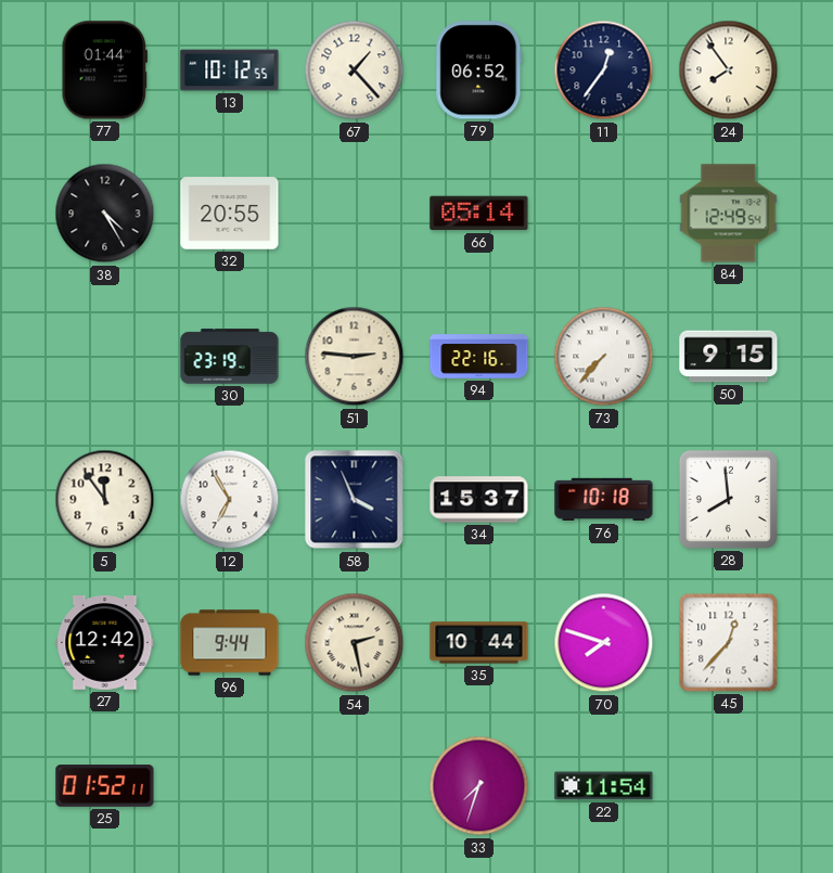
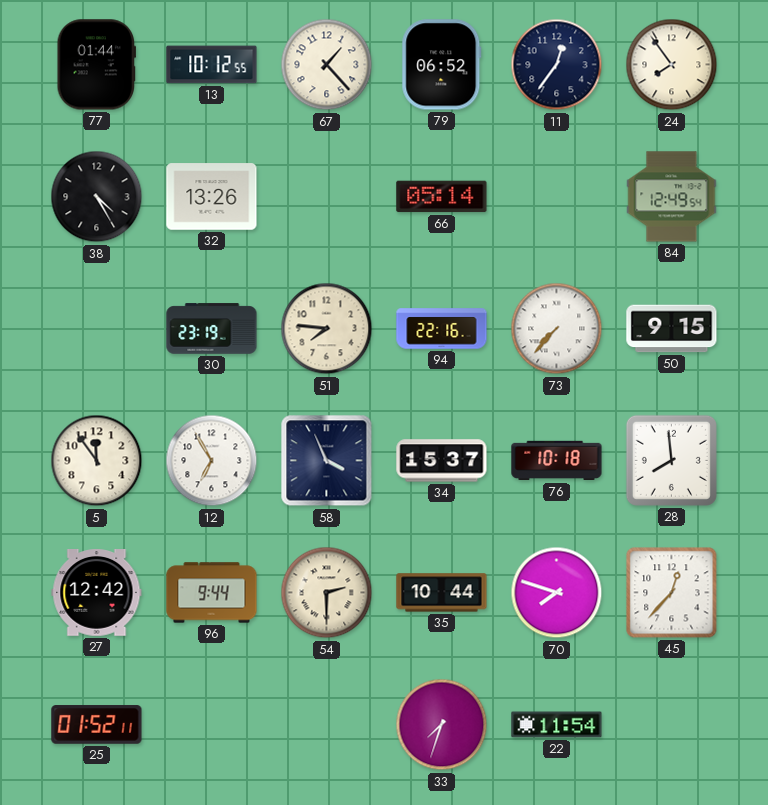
32: 20:55 -> 13:26
51: 2:46 -> 7:46
54: 2:28 -> 2:30
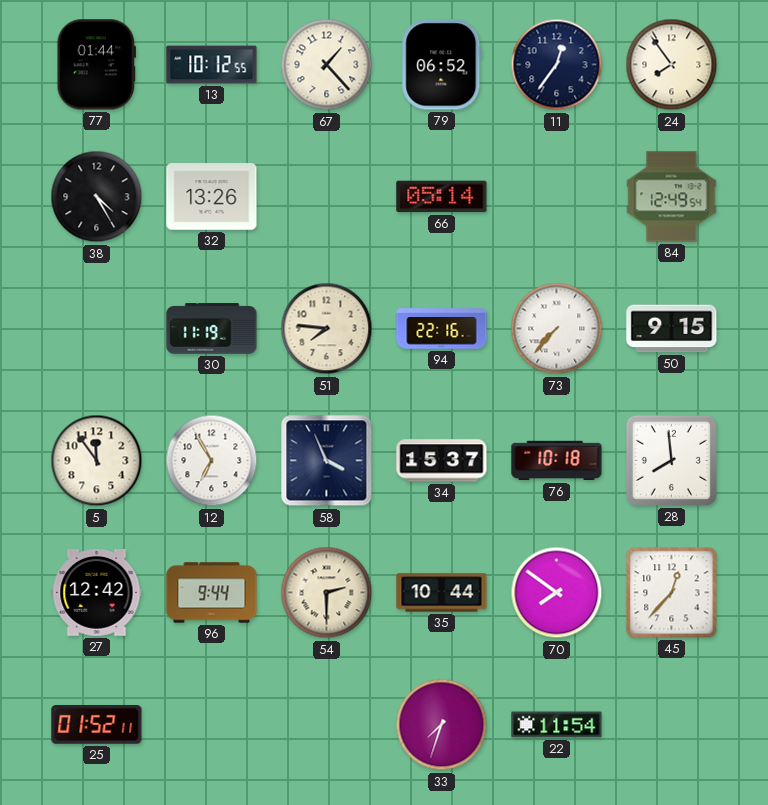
30: 23:19 -> 11:19
70: 7:48 -> 7:51
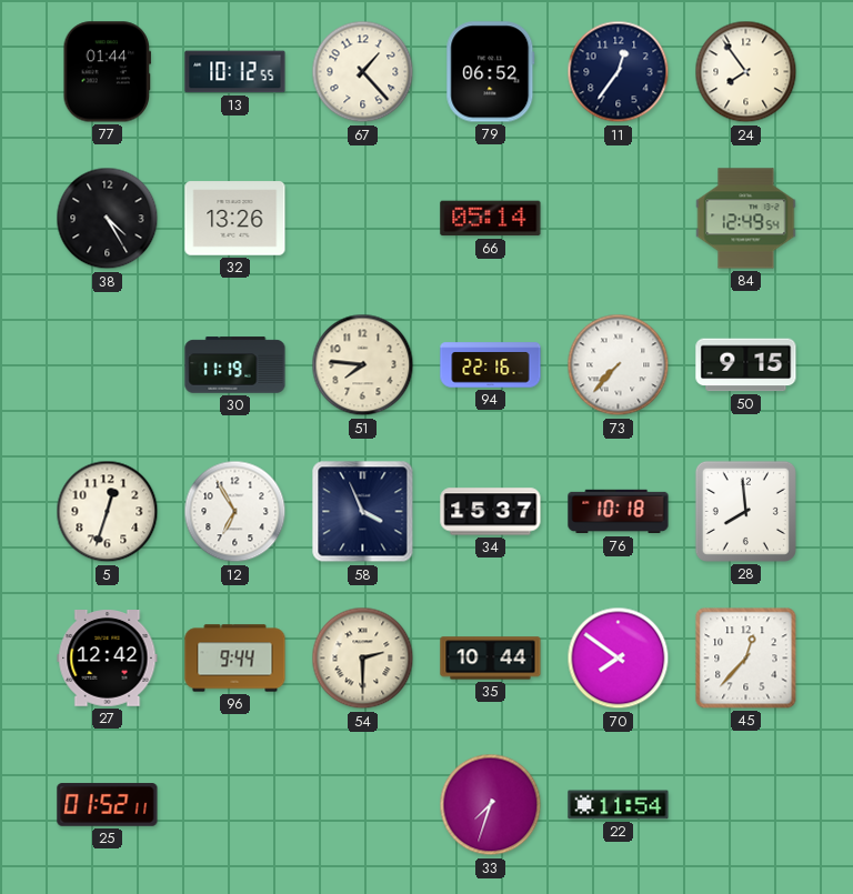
5: 11:54 -> 12:33
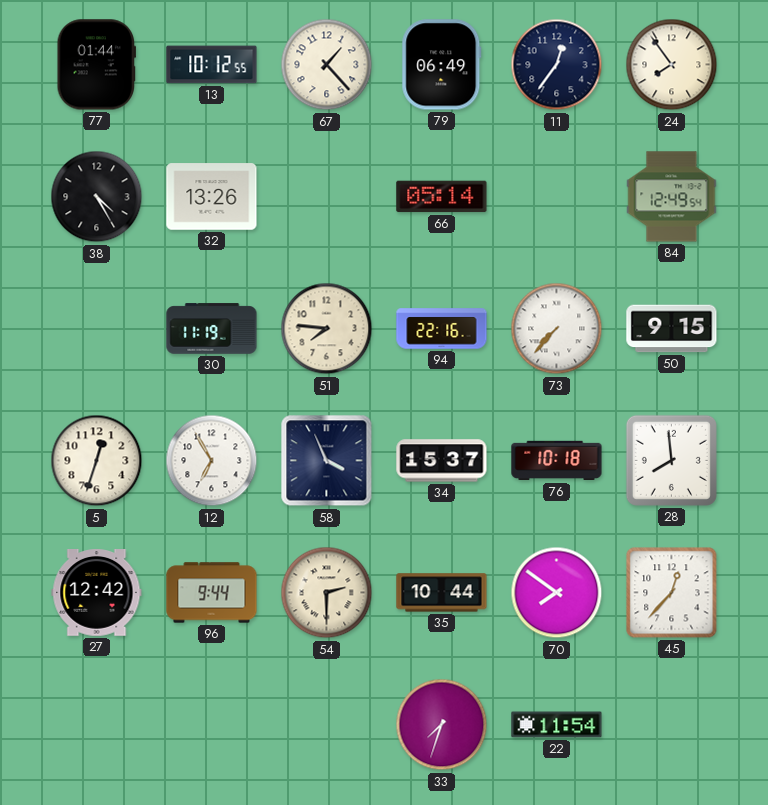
79: 06:52 -> 06:49
25: 01:52 -> none
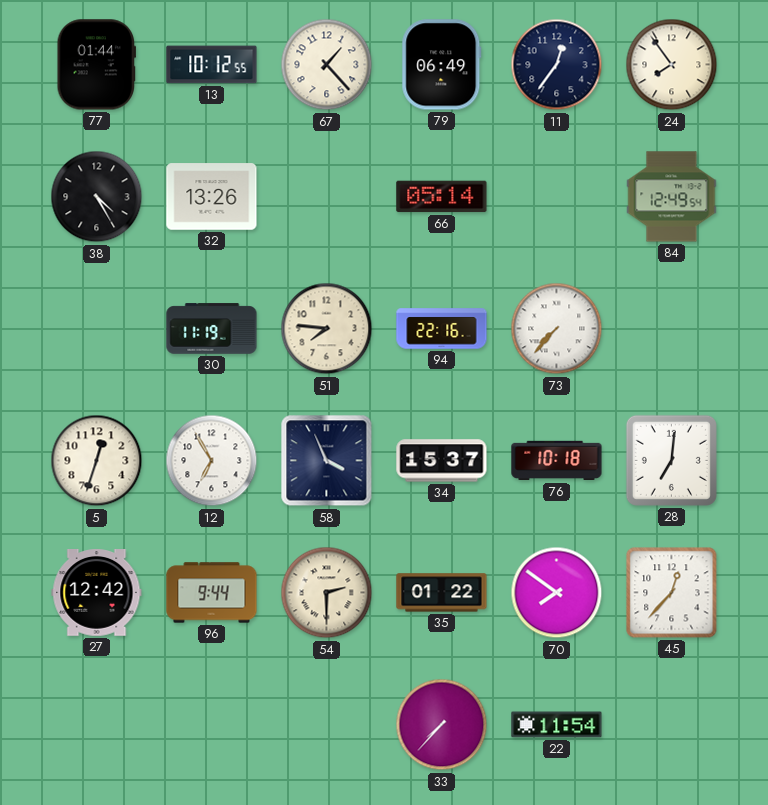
50: 9:15 -> none
28: 7:59 -> 7:01
35: 10:44 -> 01:22
33: 7:33 -> 7:37
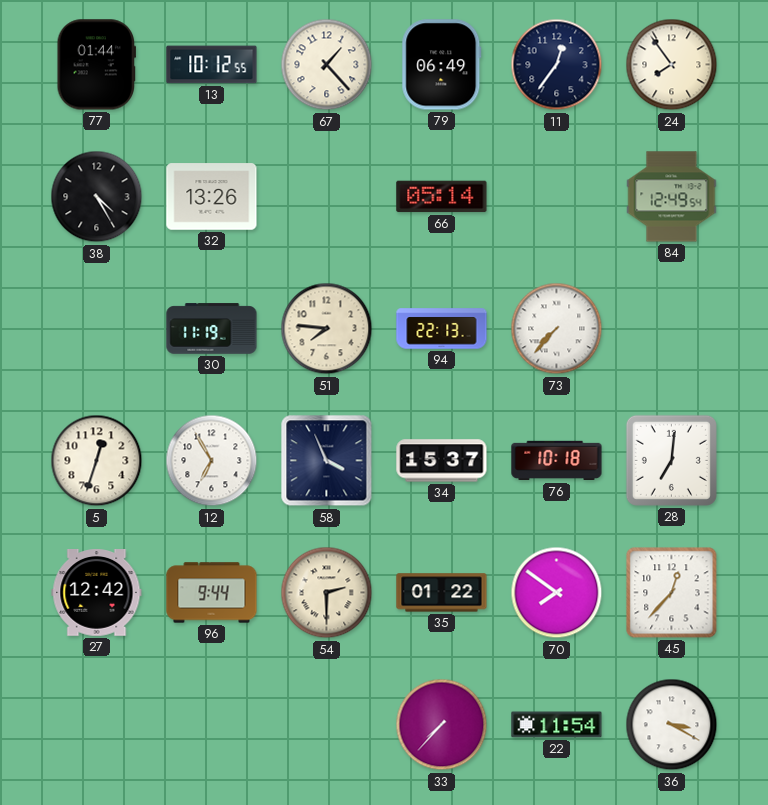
94: 22:16 -> 22:13
36: none -> 3:20
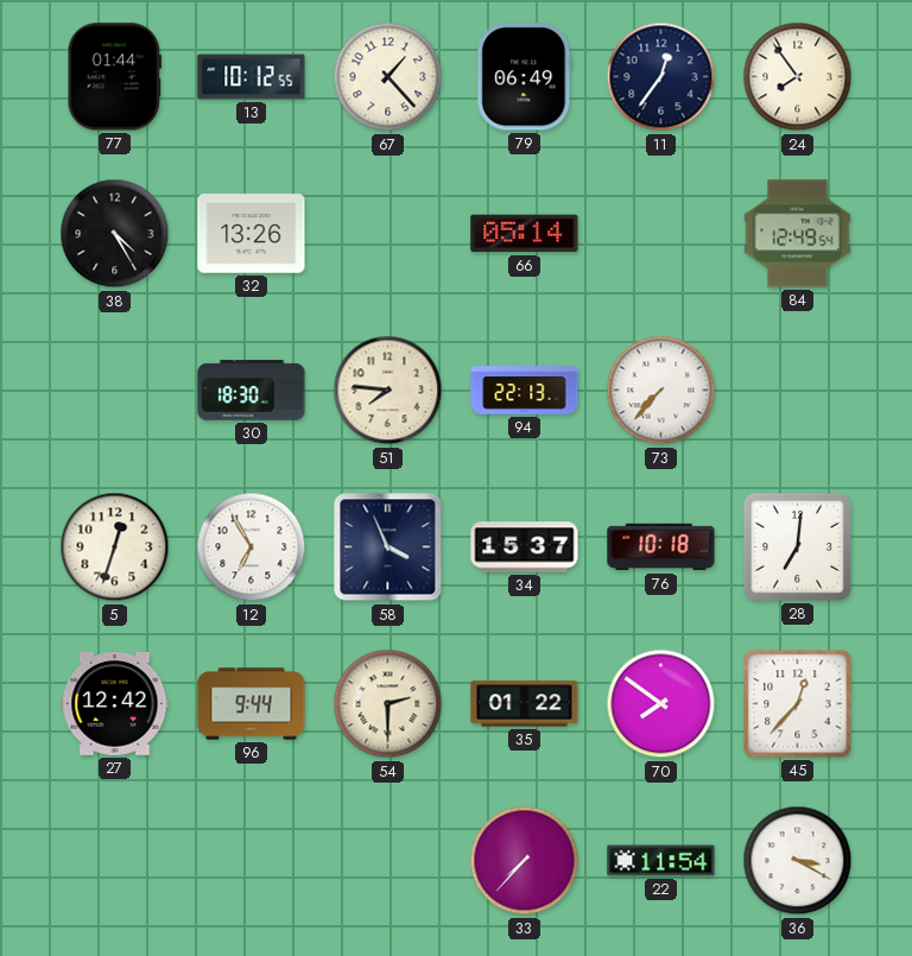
30: 11:19 -> 18:30
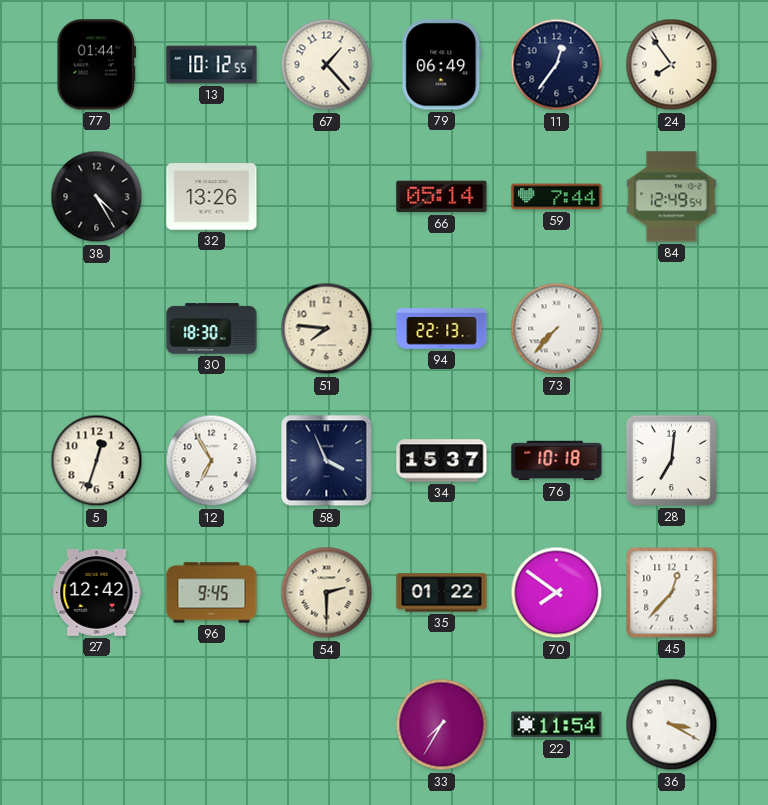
59: none -> 7:44
96: 9:44 -> 9:45
33: 7:37 -> 7:35
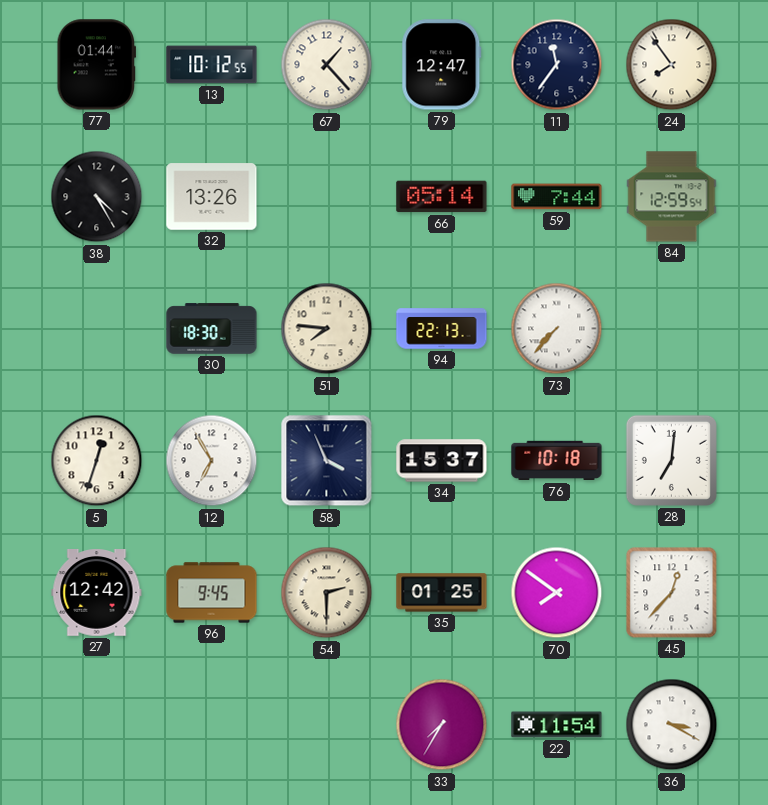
79: 06:49 -> 12:47
11: 12:36 -> 11:36
84: 12:49 -> 12:59
35: 01:22 -> 01:25
